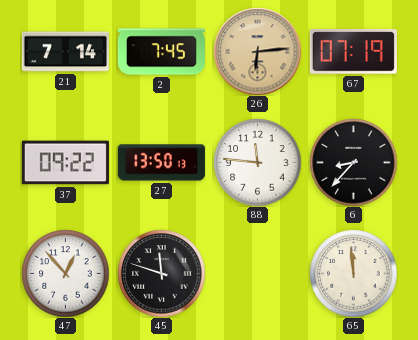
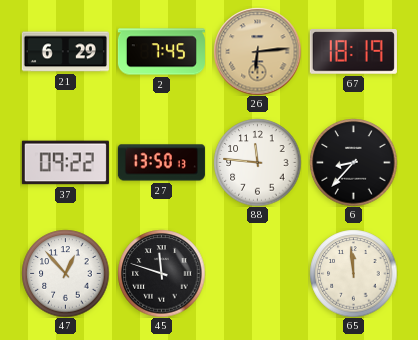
21: 7:14 -> 6:29
67: 07:19 -> 18:19
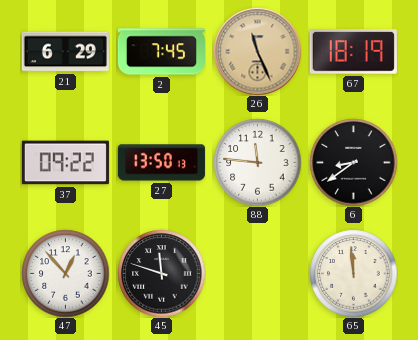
26: 6:14 -> 11:26
6: 8:37 -> 8:39
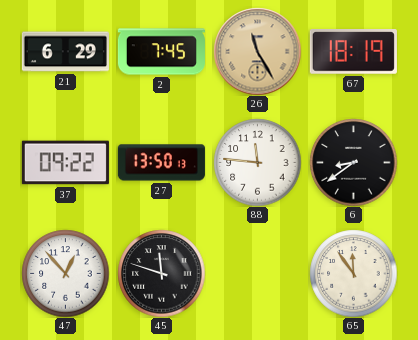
26: 11:26 -> 11:25
65: 11:59 -> 11:54
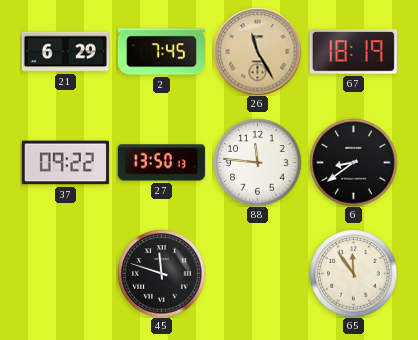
47: 12:53 -> none
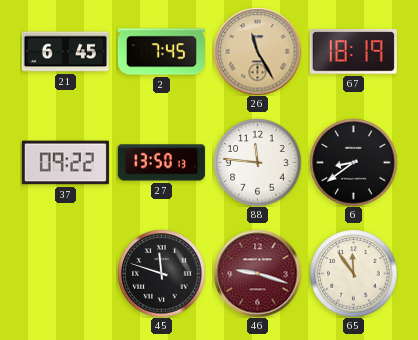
21: 6:29 -> 6:45
46: none -> 9:18
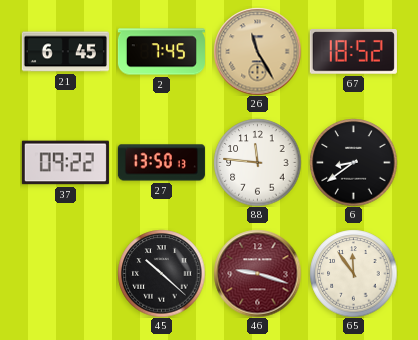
67: 18:19 -> 18:52
45: 11:48 -> 10:22
